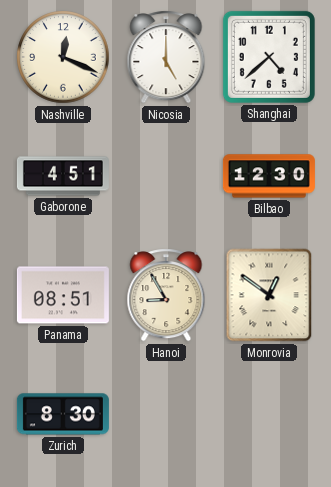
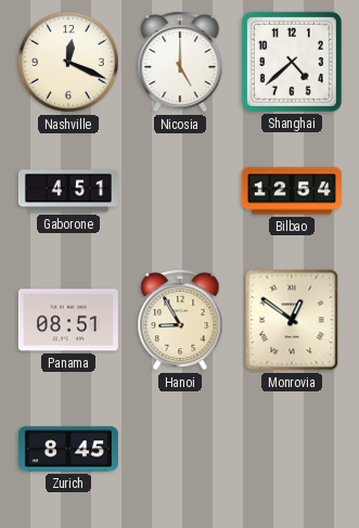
Bilbao: 12:30 -> 12:54
Zurich: 8:30 -> 8:45
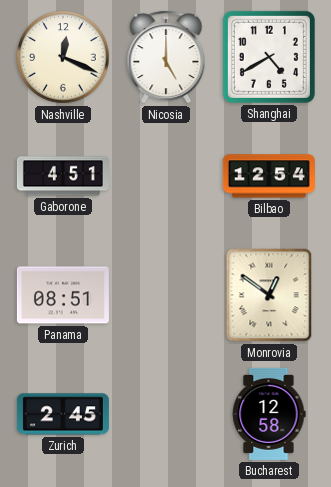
Shanghai: 4:38 -> 4:40
Hanoi: 8:55 -> none
Zurich: 8:45 -> 2:45
Bucharest: none -> 12:58
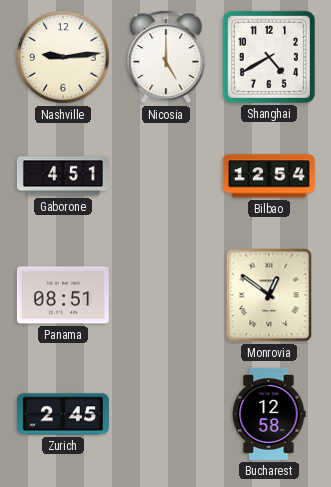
Nashville: 12:19 -> 9:14
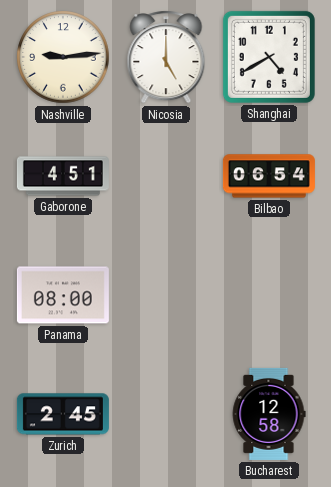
Bilbao: 12:54 -> 06:54
Panama: 08:51 -> 08:00
Monrovia: 12:51 -> none
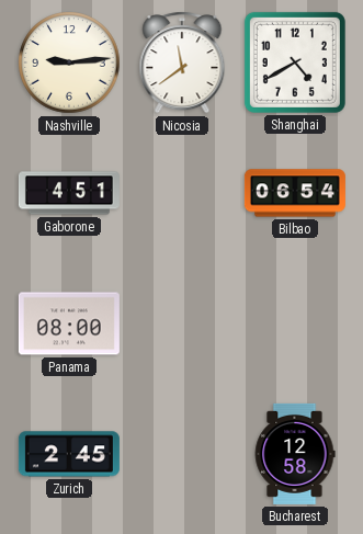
Nicosia: 5:00 -> 11:39
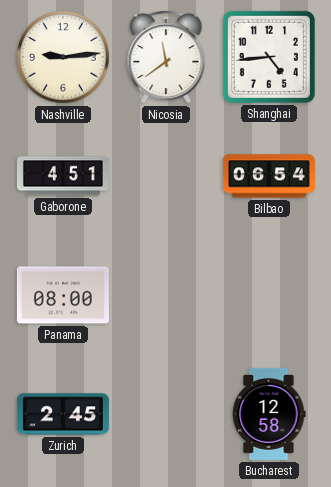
Shanghai: 4:40 -> 4:44
